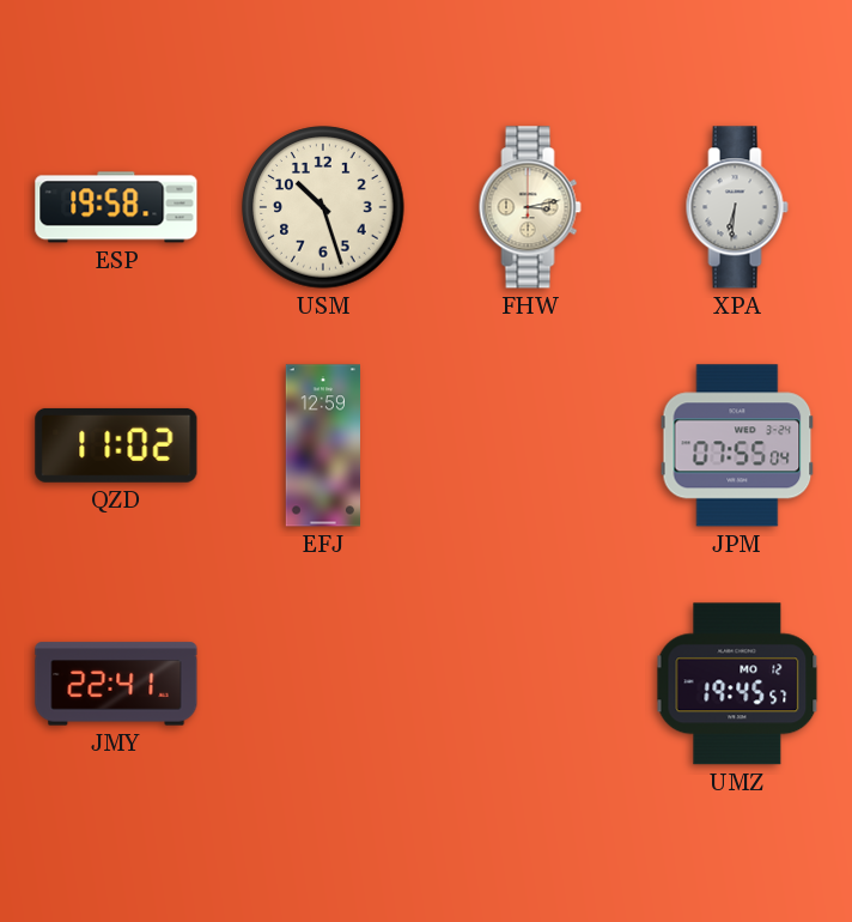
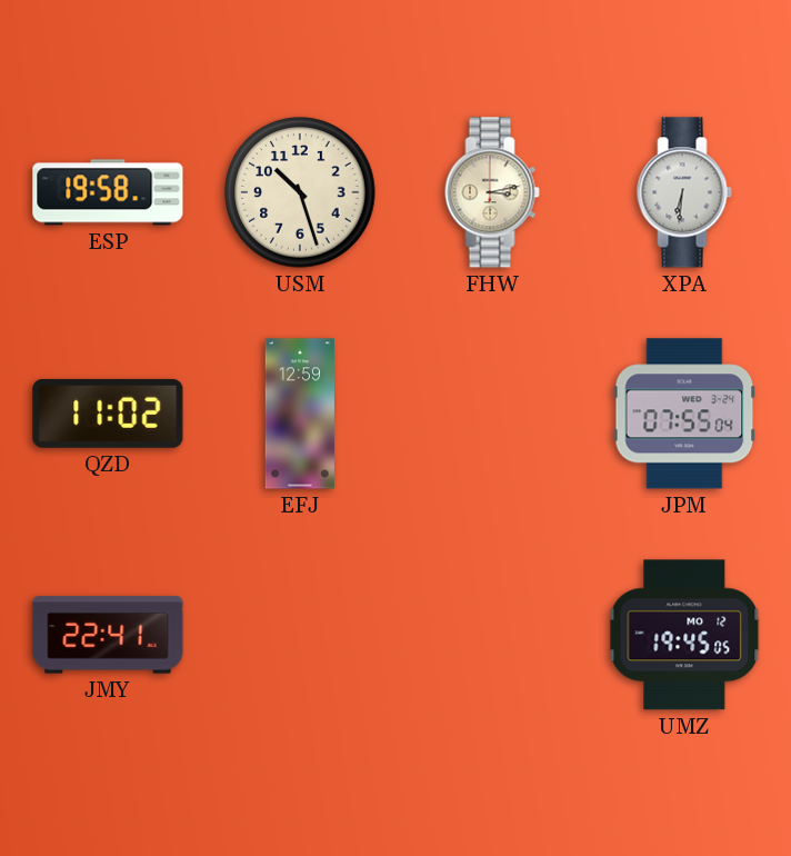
UMZ: 19:45:57 -> 19:45:05
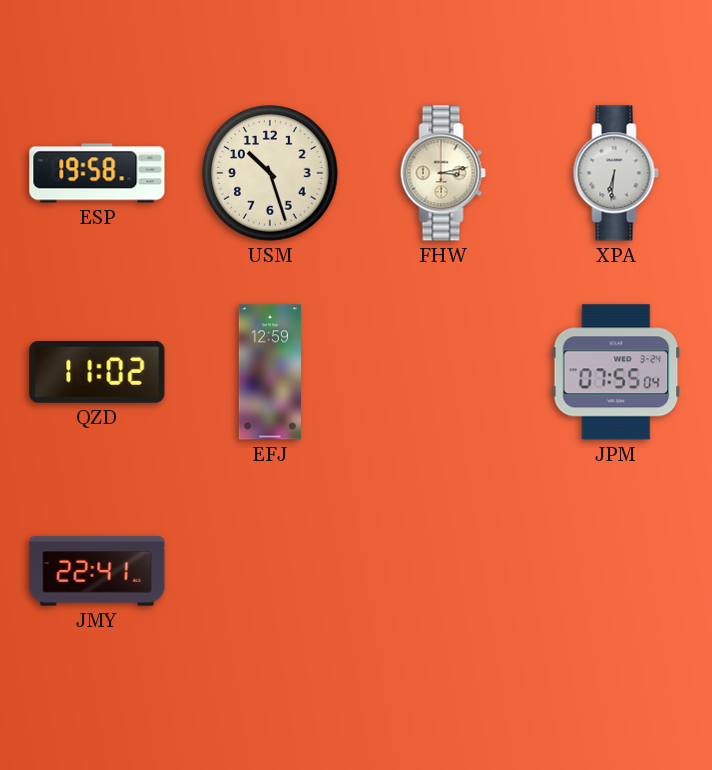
UMZ: 19:45 -> none
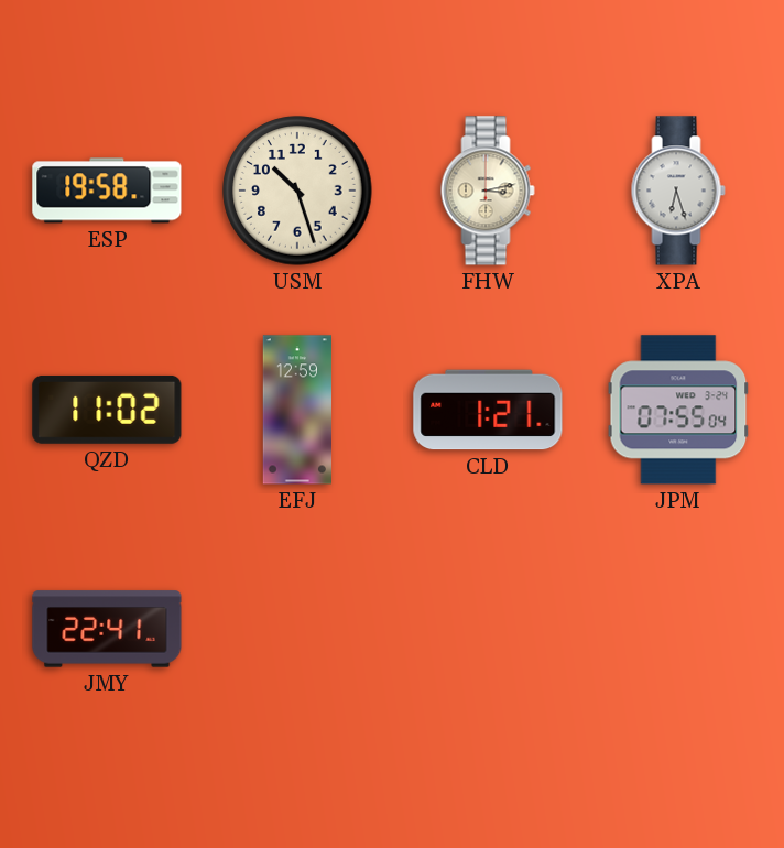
XPA: 6:31 -> 6:27
CLD: none -> 1:21
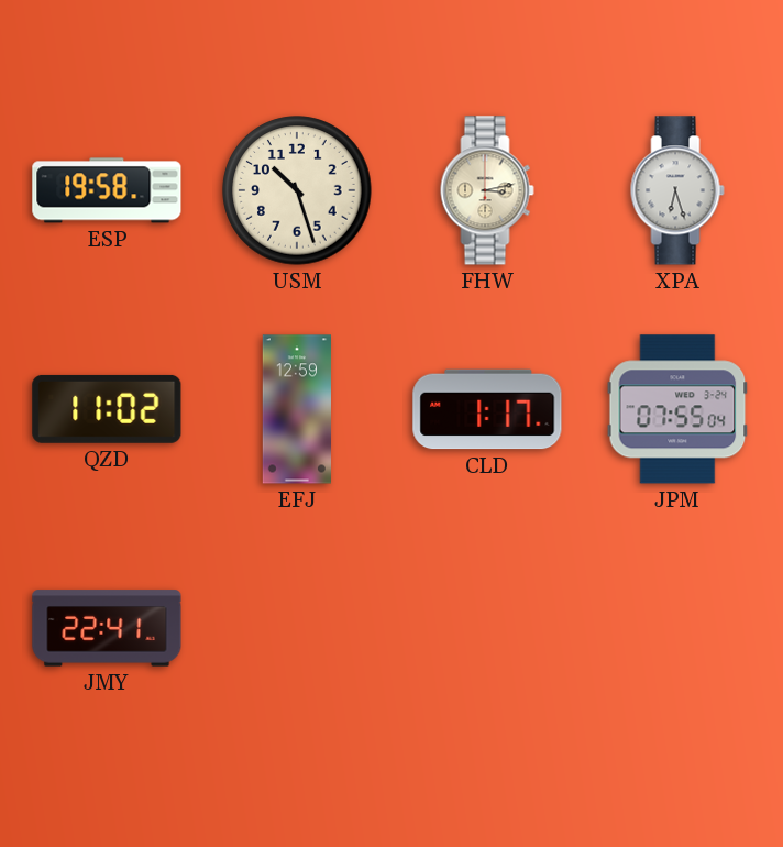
CLD: 1:21 -> 1:17
